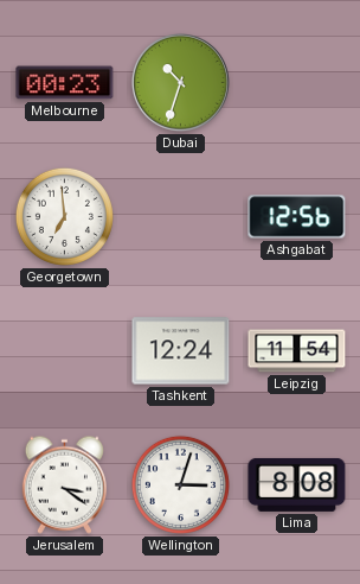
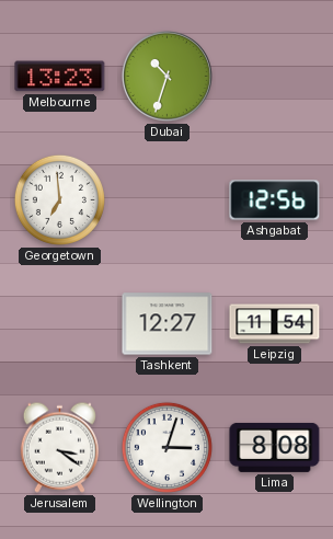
Melbourne: 00:23 -> 13:23
Tashkent: 12:24 -> 12:27
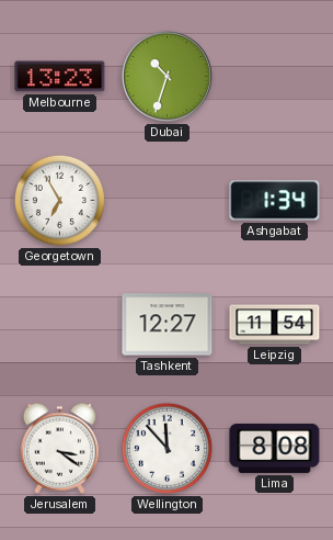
Georgetown: 6:59 -> 6:55
Ashgabat: 12:56 -> 1:34
Wellington: 3:03 -> 11:53
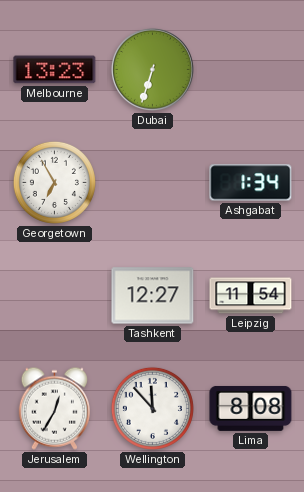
Dubai: 10:33 -> 6:33
Jerusalem: 3:21 -> 12:35
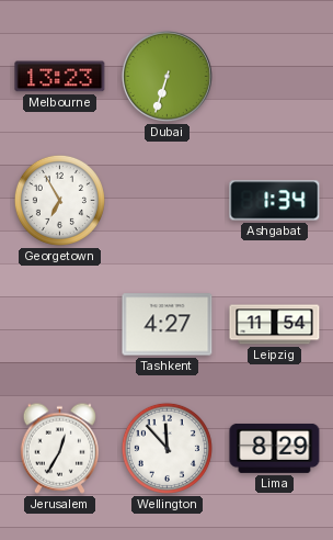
Tashkent: 12:27 -> 4:27
Lima: 8:08 -> 8:29
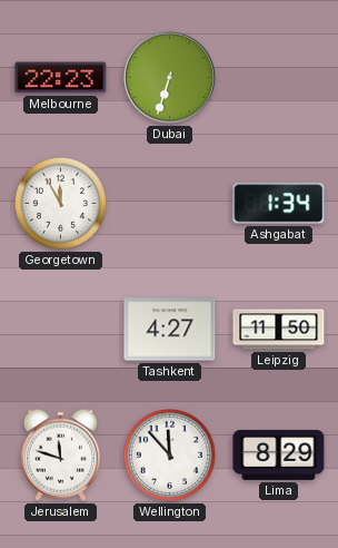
Melbourne: 13:23 -> 22:23
Georgetown: 6:55 -> 11:55
Leipzig: 11:54 -> 11:50
Jerusalem: 12:35 -> 11:48
